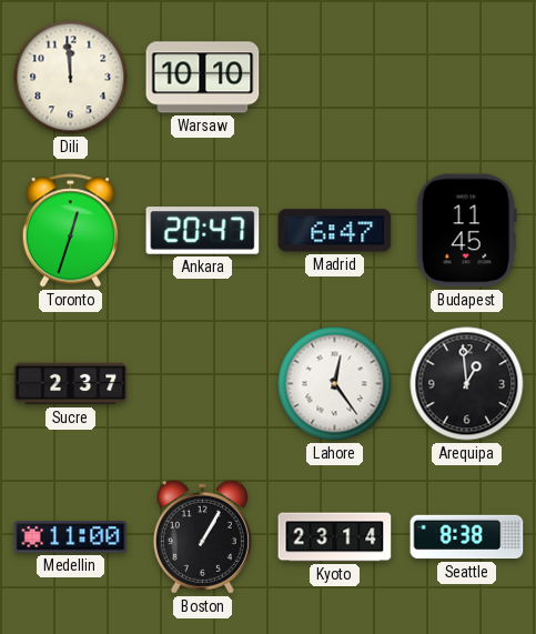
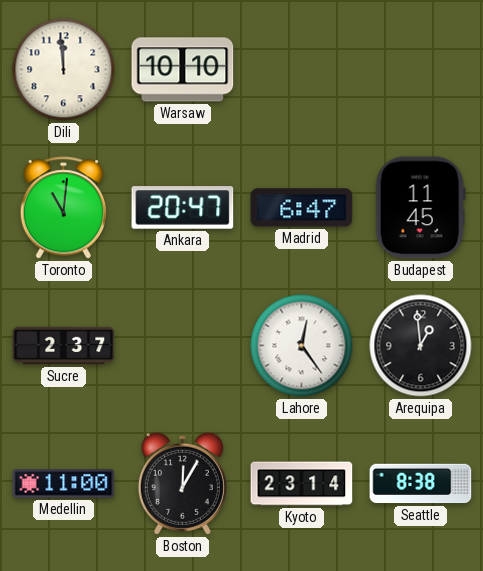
Toronto: 12:33 -> 11:01
Boston: 1:05 -> 12:05
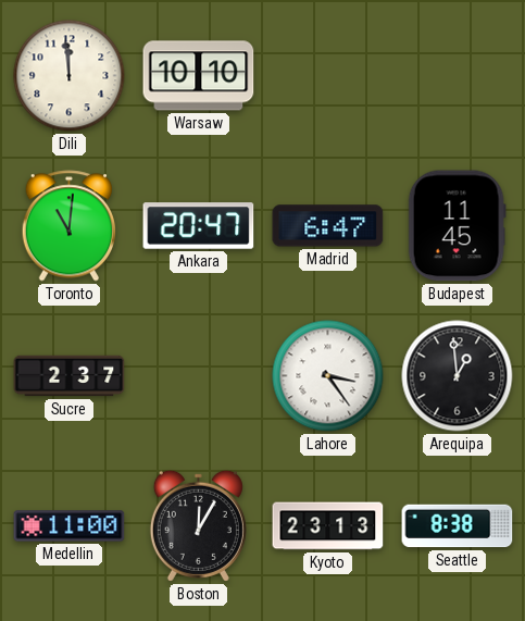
Lahore: 12:24 -> 3:24
Kyoto: 23:14 -> 23:13
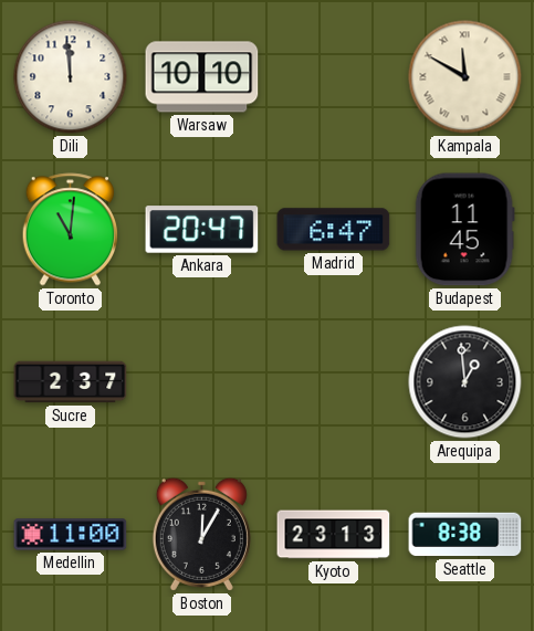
Kampala: none -> 11:50
Lahore: 3:24 -> none
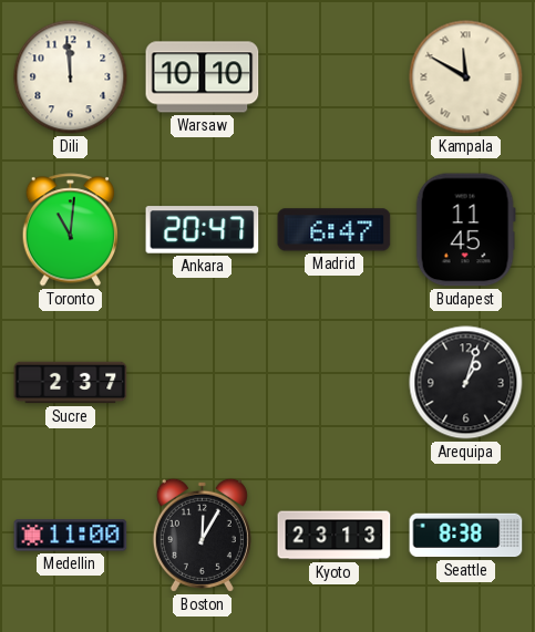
Arequipa: 12:59 -> 1:03
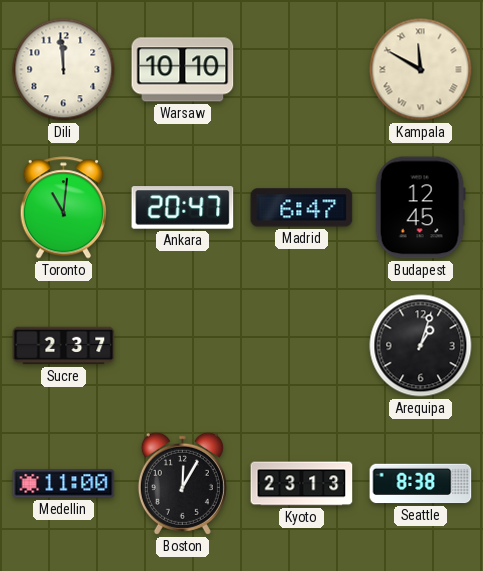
Budapest: 11:45 -> 12:45
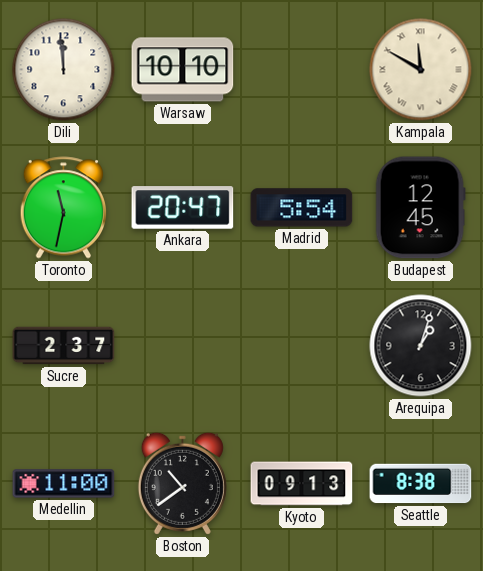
Toronto: 11:01 -> 11:32
Madrid: 6:47 -> 5:54
Boston: 12:05 -> 10:39
Kyoto: 23:13 -> 09:13
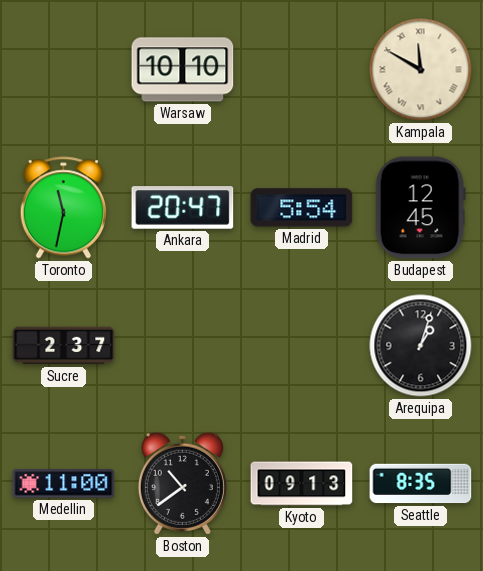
Dili: 11:59 -> none
Seattle: 8:38 -> 8:35
